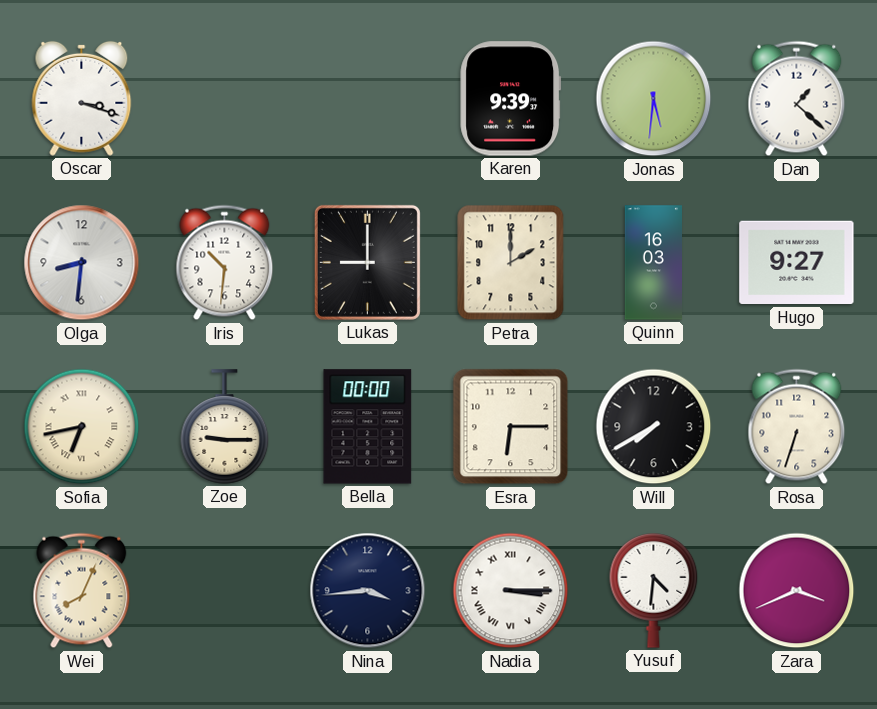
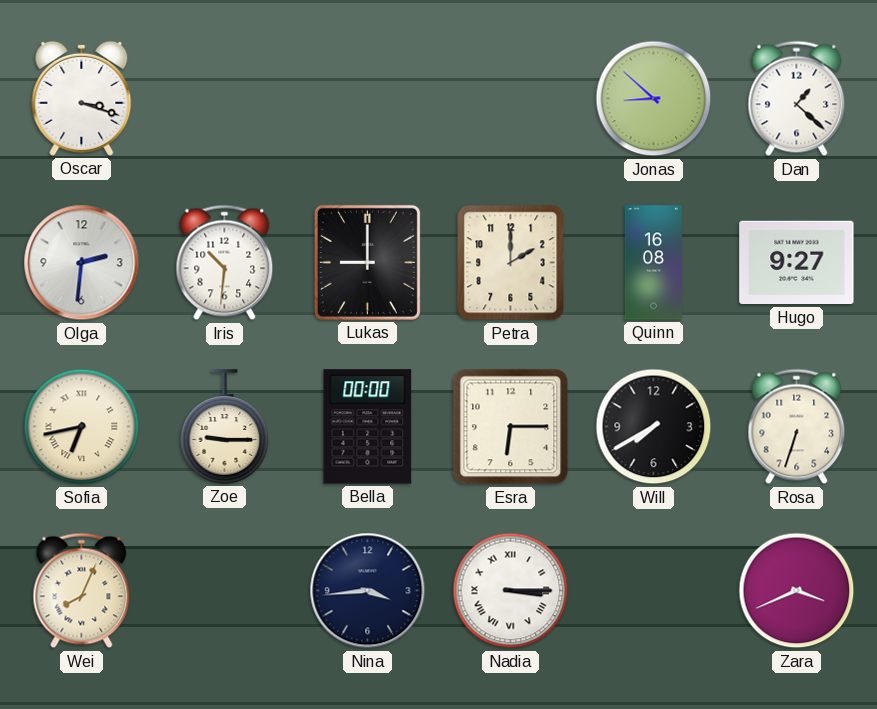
Karen: 9:39 -> none
Jonas: 5:31 -> 8:52
Olga: 8:31 -> 2:31
Quinn: 16:03 -> 16:08
Yusuf: 4:31 -> none
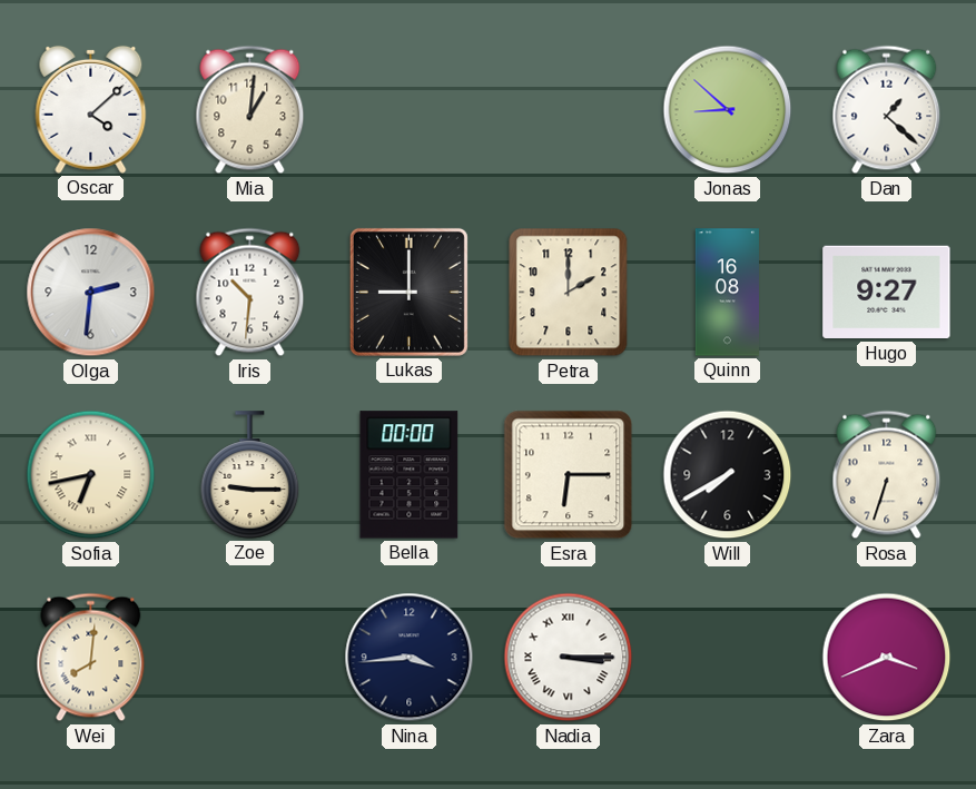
Oscar: 3:18 -> 4:08
Mia: none -> 1:01
Wei: 8:04 -> 8:01
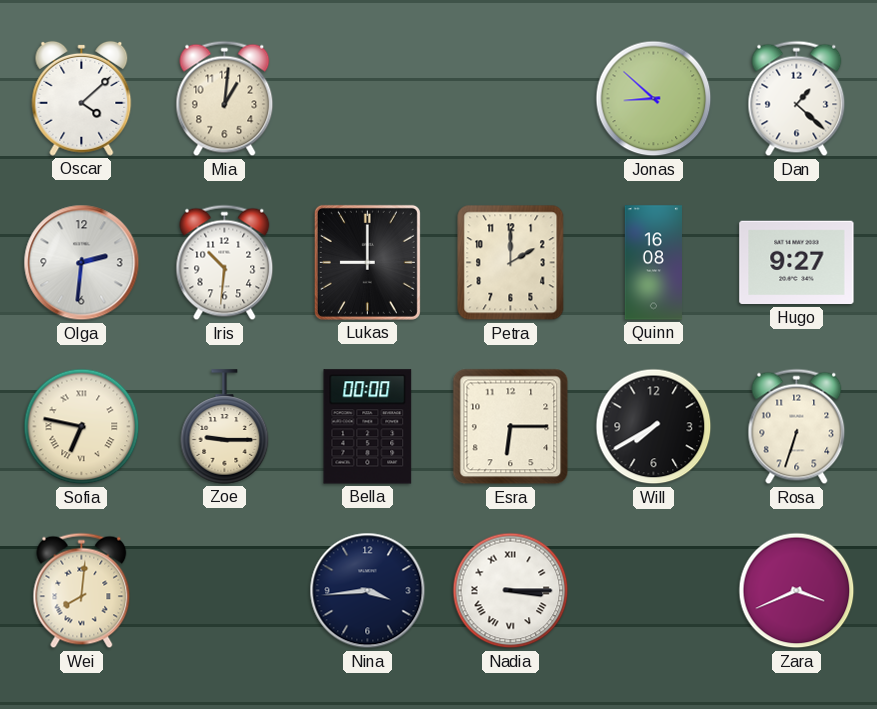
Sofia: 6:43 -> 6:47
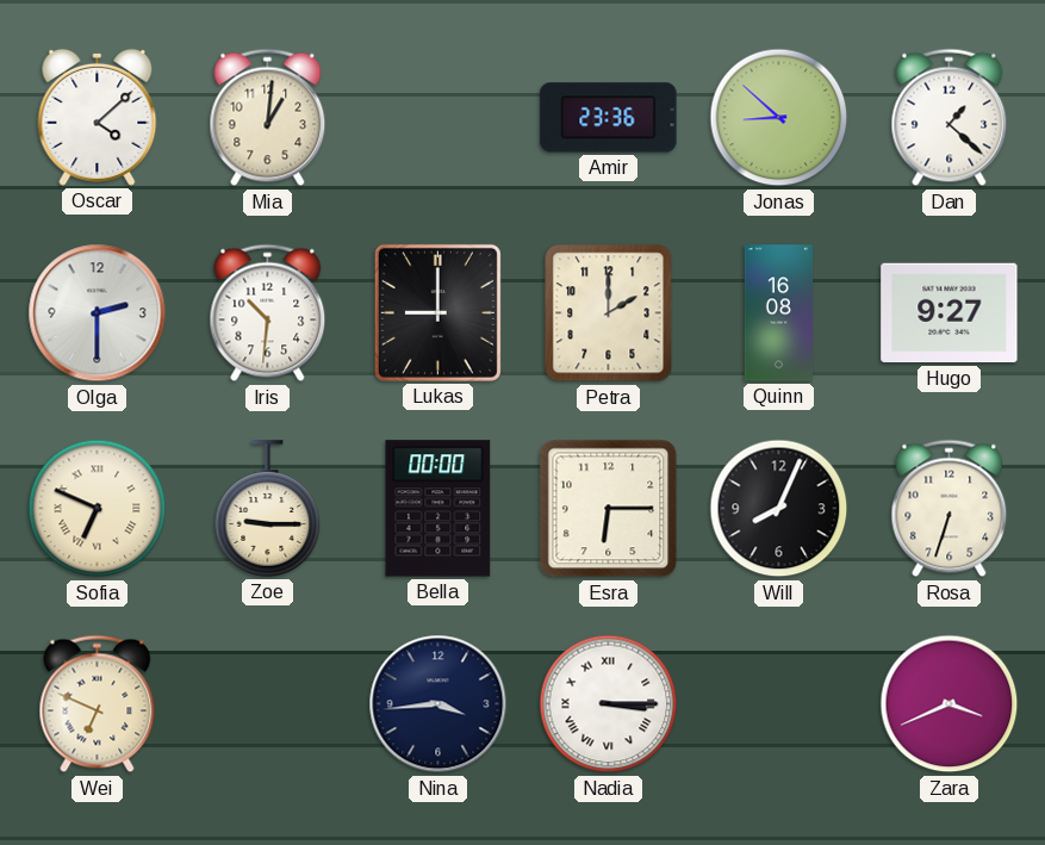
Amir: none -> 23:36
Olga: 2:31 -> 2:30
Sofia: 6:47 -> 6:49
Will: 7:40 -> 8:04
Wei: 8:01 -> 6:49
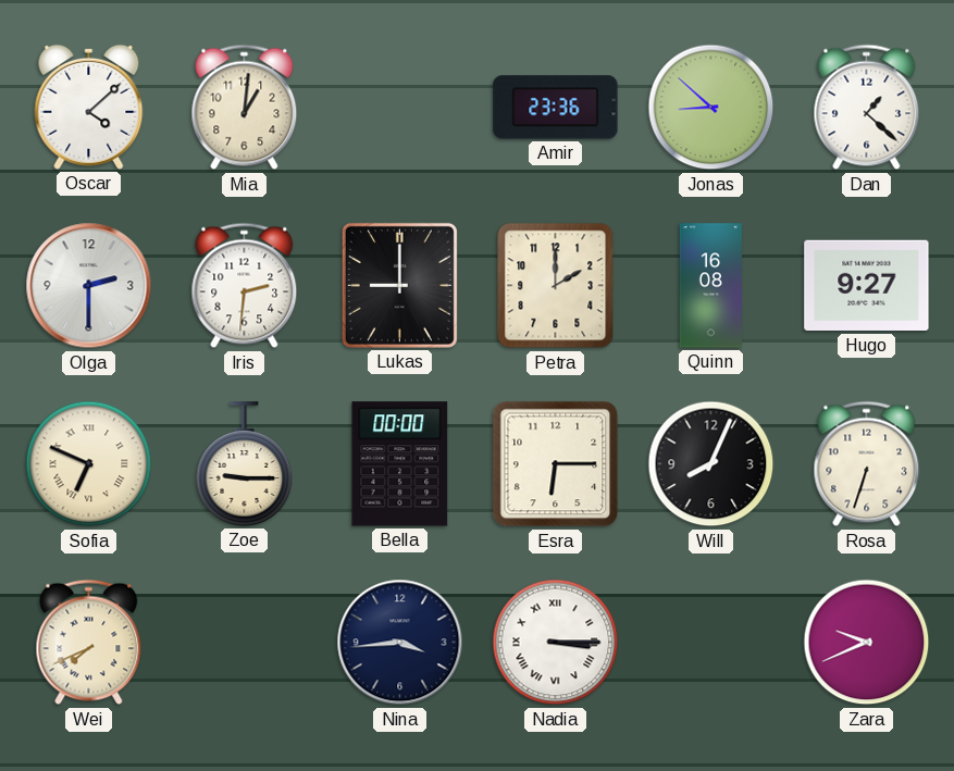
Iris: 10:31 -> 2:31
Wei: 6:49 -> 7:41
Zara: 3:41 -> 9:41
